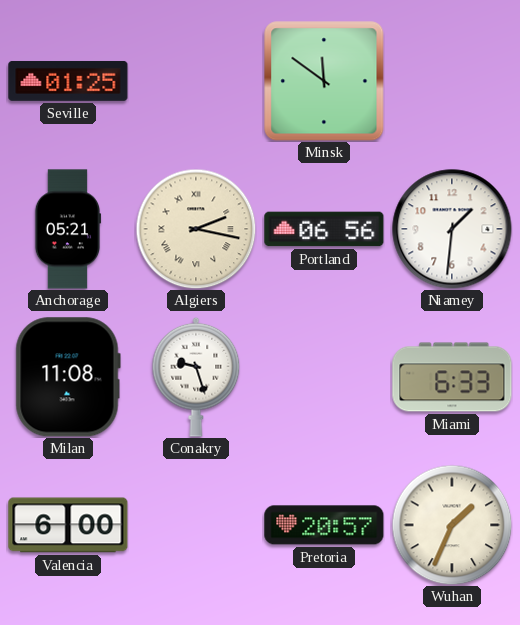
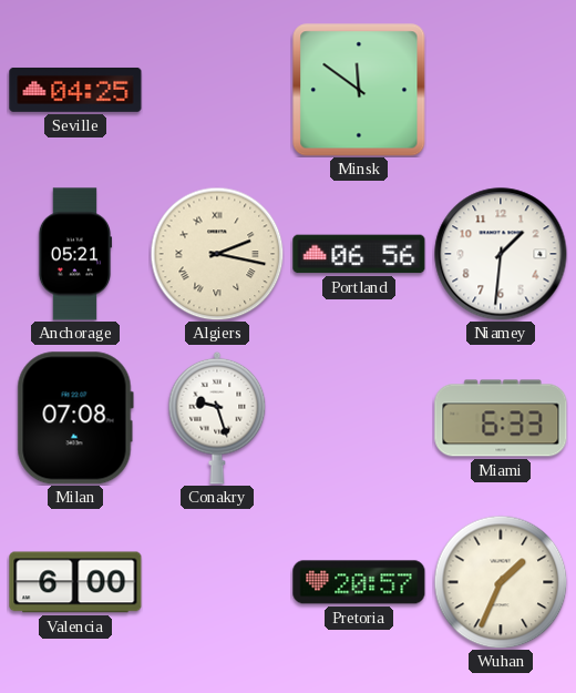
Seville: 01:25 -> 04:25
Milan: 11:08 -> 07:08
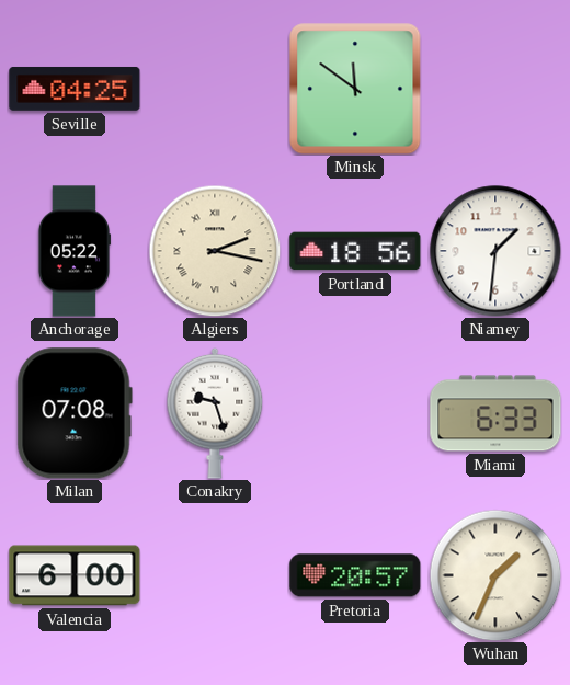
Anchorage: 05:21 -> 05:22
Portland: 06:56 -> 18:56
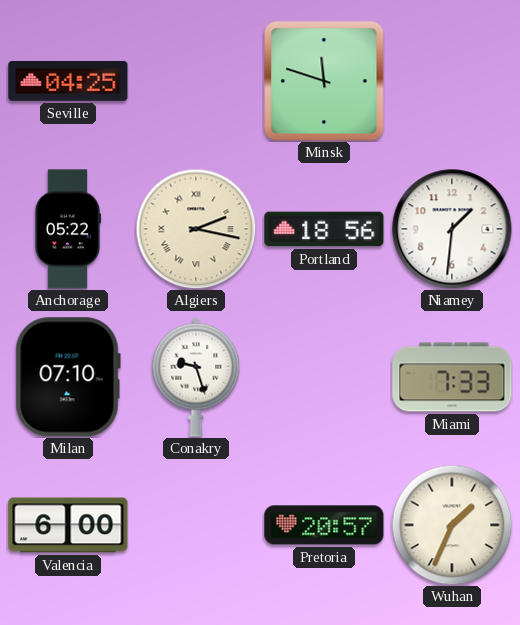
Minsk: 11:51 -> 11:48
Milan: 07:08 -> 07:10
Miami: 6:33 -> 7:33
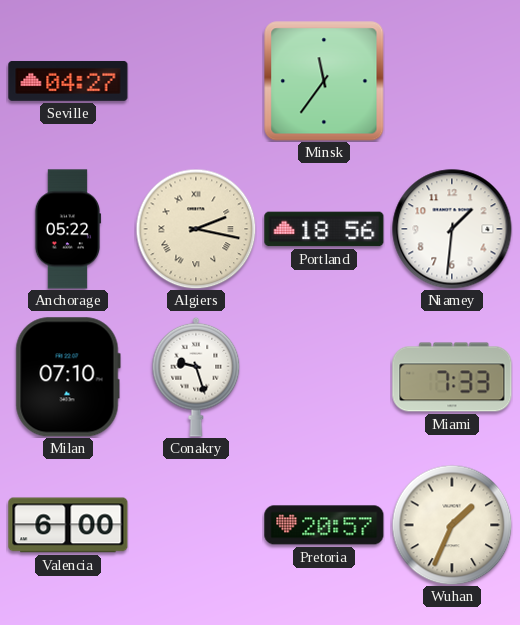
Seville: 04:25 -> 04:27
Minsk: 11:48 -> 11:36
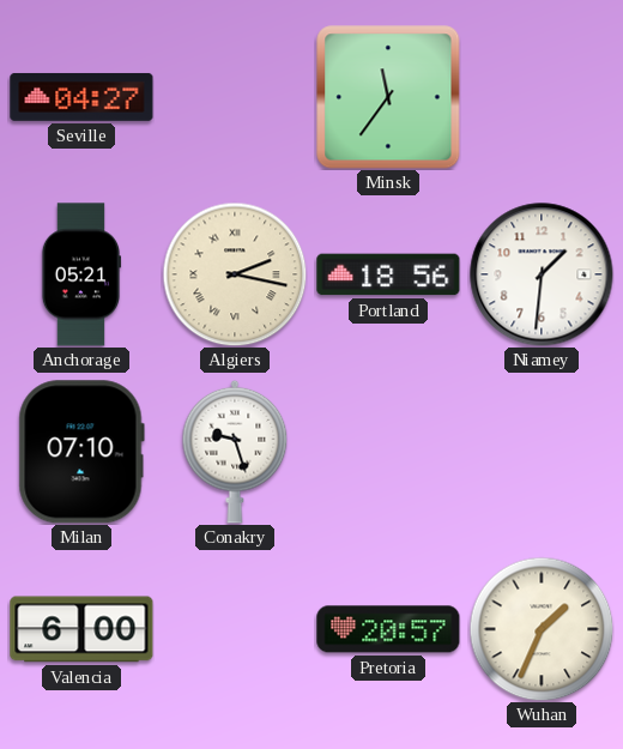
Anchorage: 05:22 -> 05:21
Miami: 7:33 -> none
